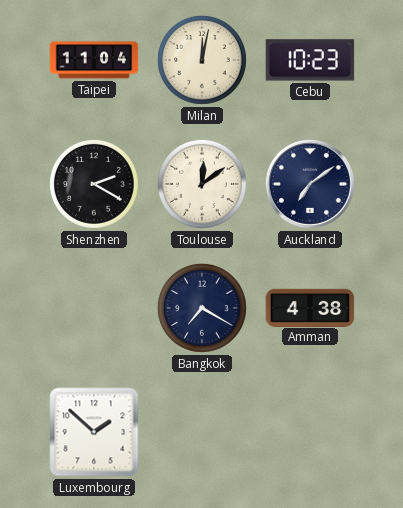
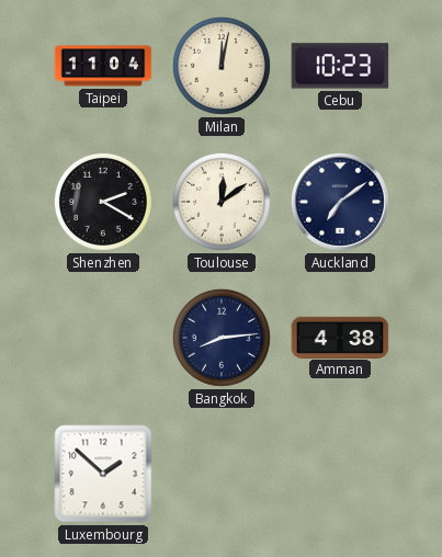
Bangkok: 7:20 -> 8:14
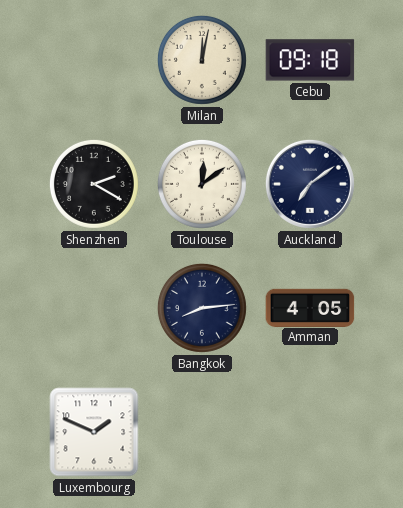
Taipei: 11:04 -> none
Cebu: 10:23 -> 09:18
Amman: 4:38 -> 4:05
Luxembourg: 1:52 -> 1:49
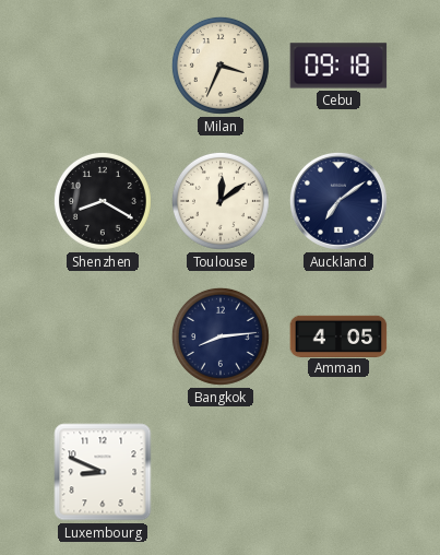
Milan: 12:02 -> 3:34
Shenzhen: 2:20 -> 8:20
Luxembourg: 1:49 -> 8:49
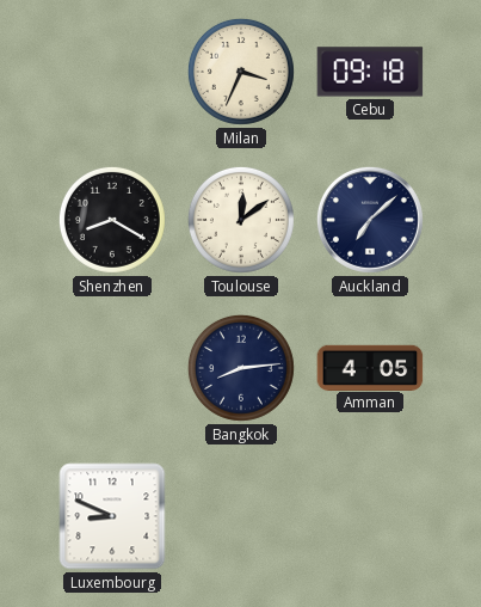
Auckland: 7:09 -> 7:08
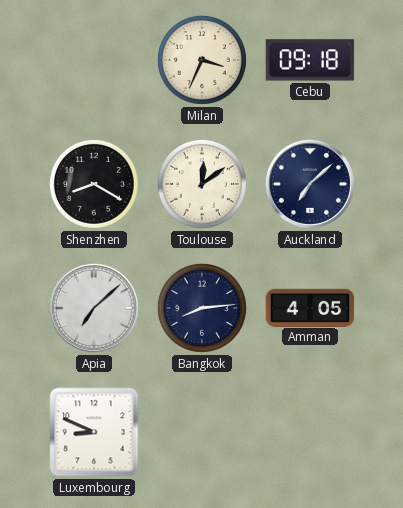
Apia: none -> 7:08
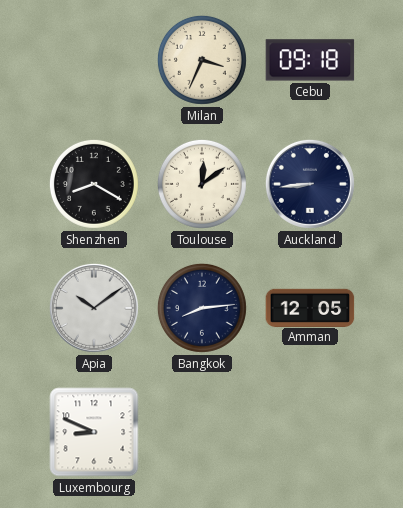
Auckland: 7:08 -> 8:44
Apia: 7:08 -> 10:09
Amman: 4:05 -> 12:05
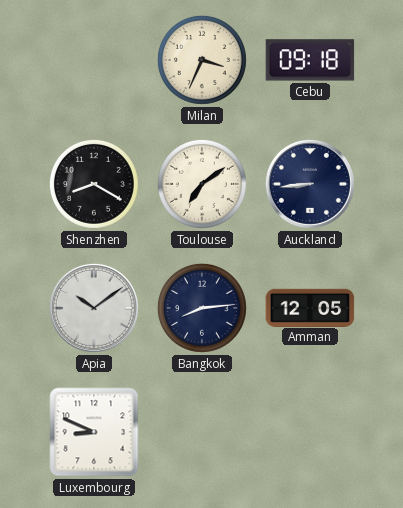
Toulouse: 12:09 -> 7:09
